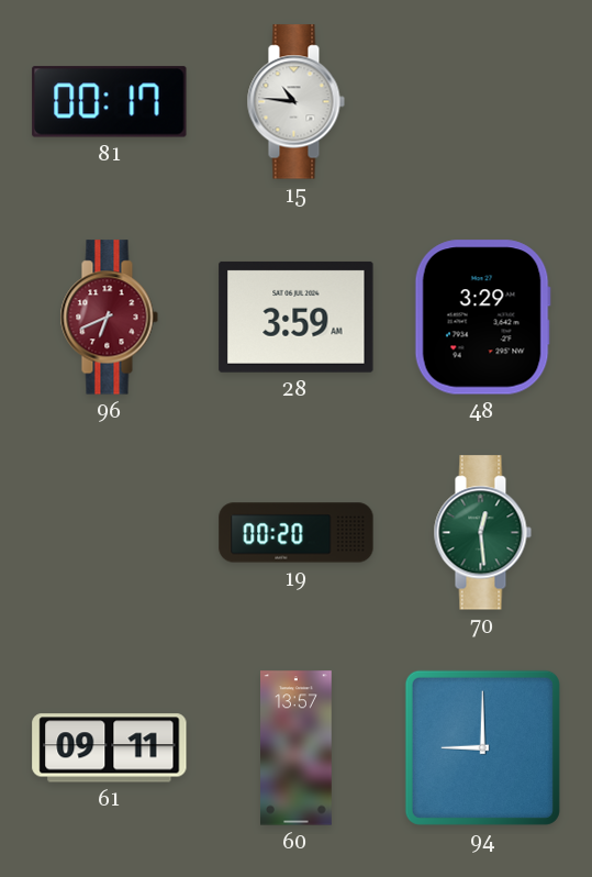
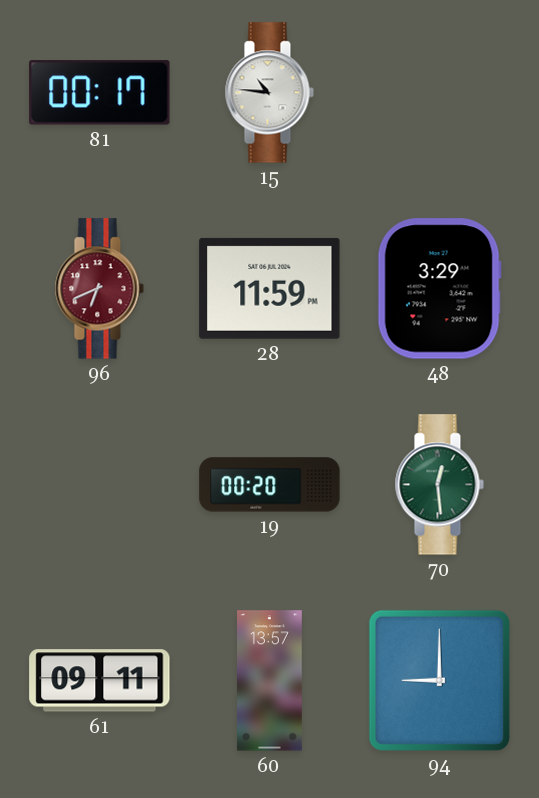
28: 3:59 -> 11:59
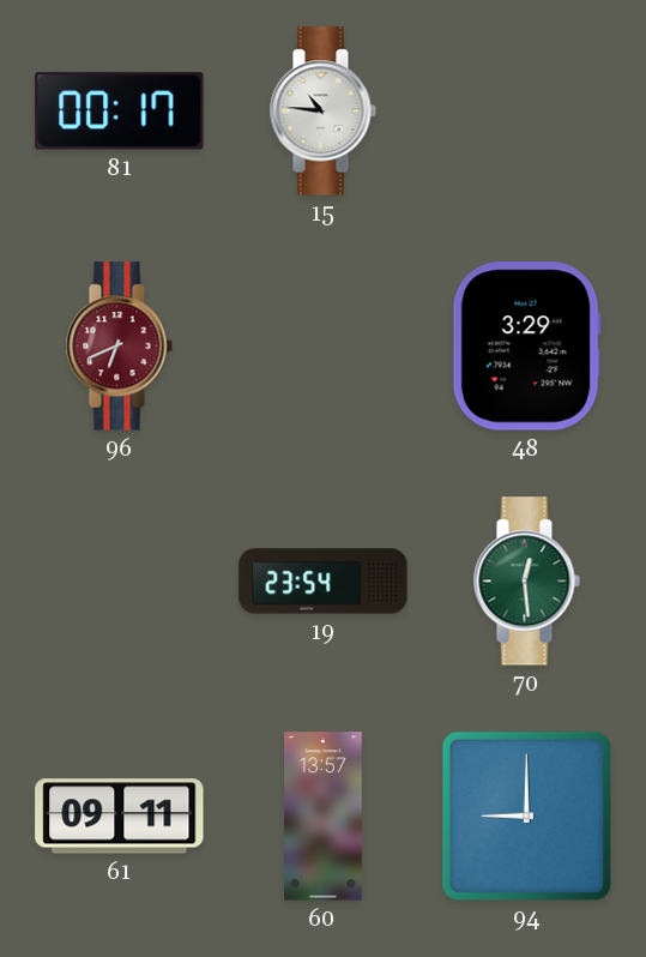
28: 11:59 -> none
19: 00:20 -> 23:54
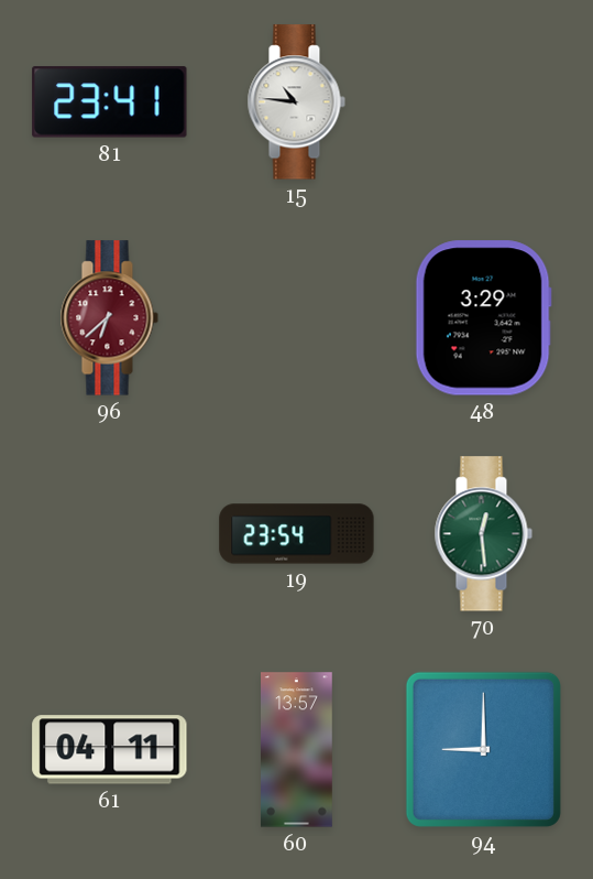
81: 00:17 -> 23:41
96: 6:41 -> 6:38
61: 09:11 -> 04:11
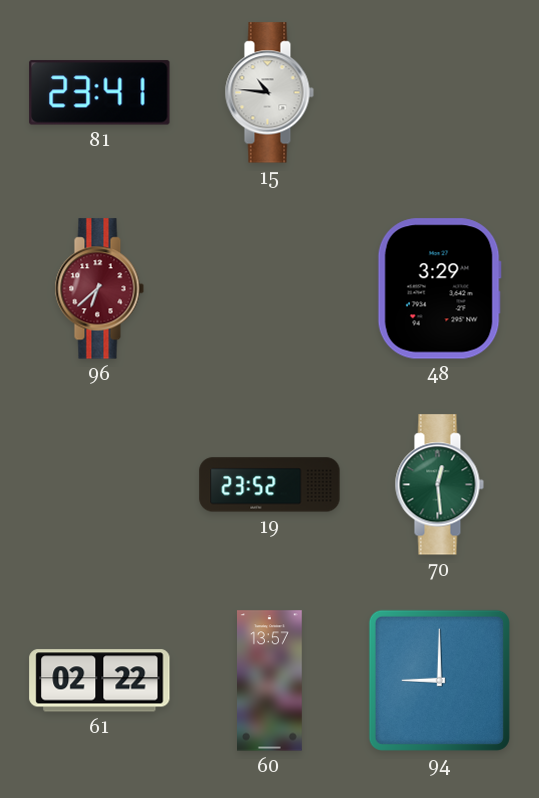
19: 23:54 -> 23:52
61: 04:11 -> 02:22
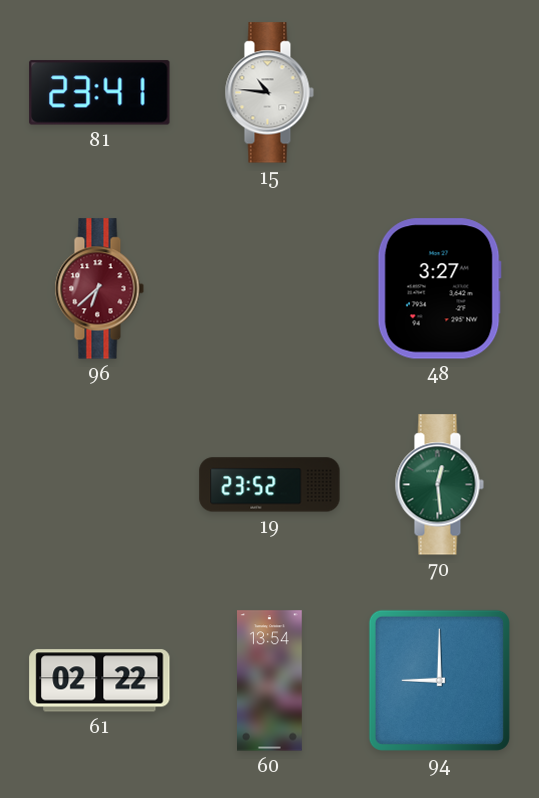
48: 3:29 -> 3:27
60: 13:57 -> 13:54
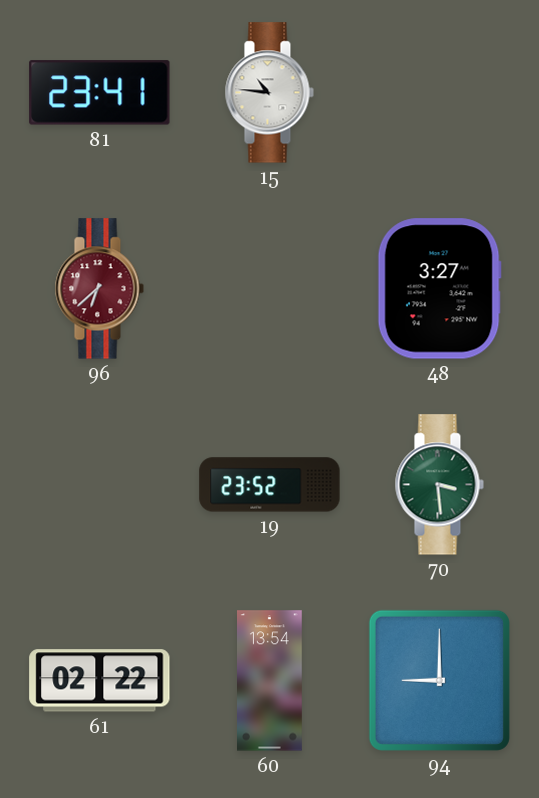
70: 12:29 -> 3:29
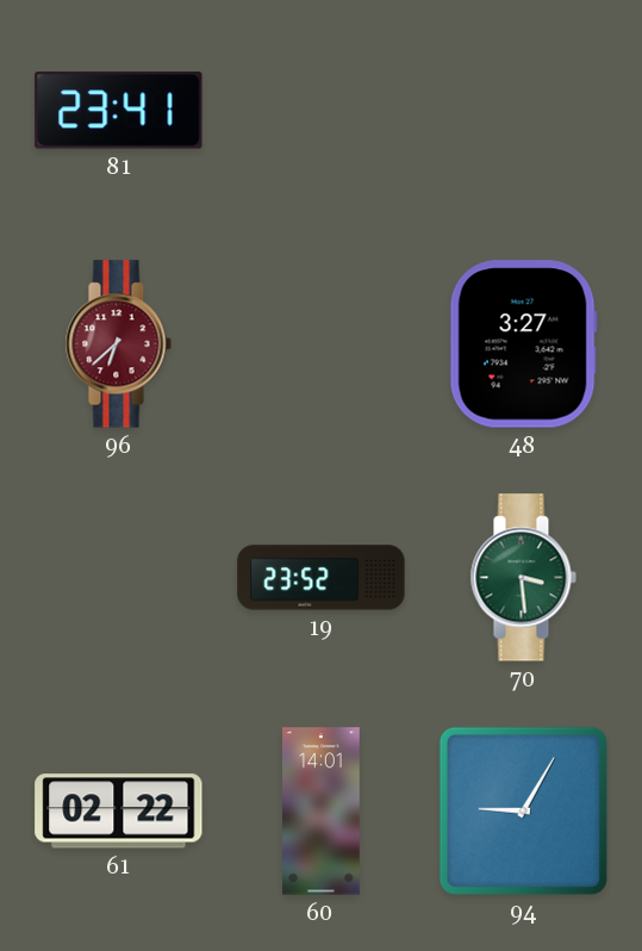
15: 10:46 -> none
60: 13:54 -> 14:01
94: 9:00 -> 9:05
